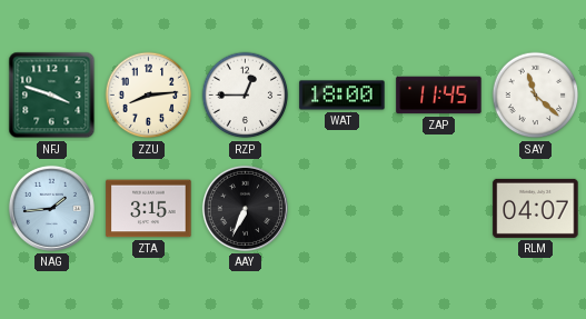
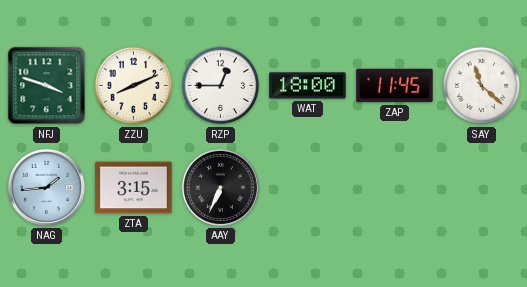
ZZU: 8:14 -> 8:11
RLM: 04:07 -> none
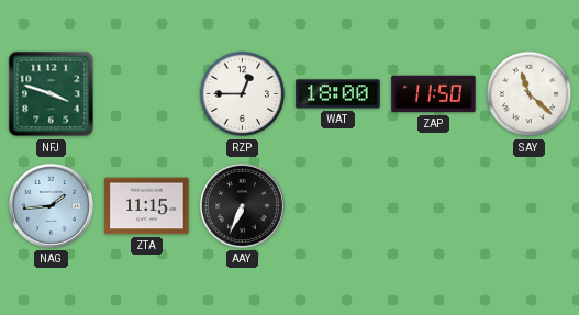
ZZU: 8:11 -> none
ZAP: 11:45 -> 11:50
ZTA: 3:15 -> 11:15
